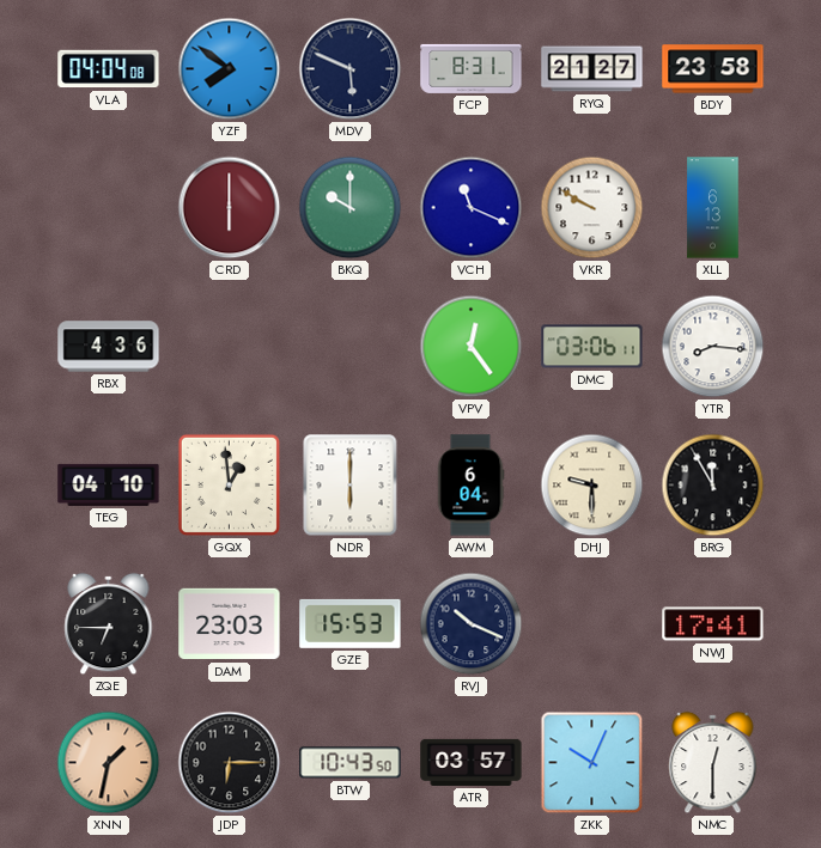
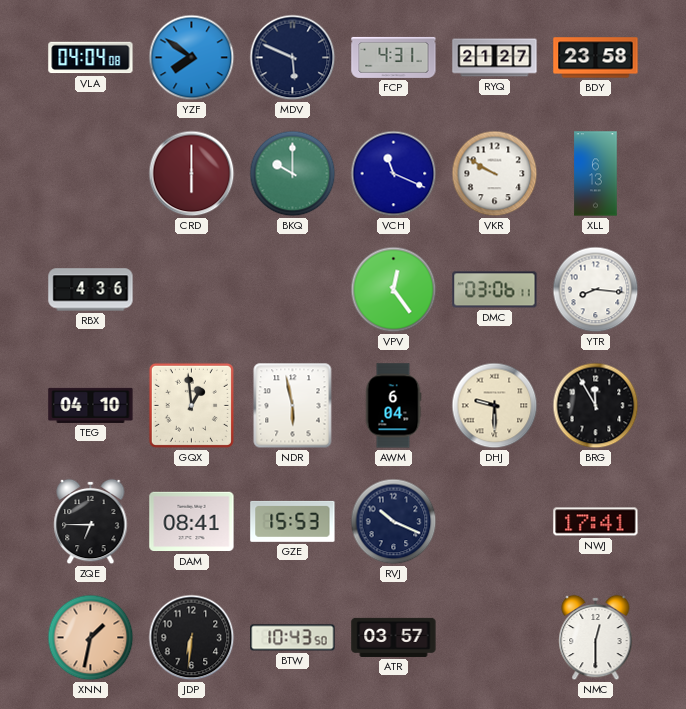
FCP: 8:31 -> 4:31
NDR: 6:00 -> 5:58
DAM: 23:03 -> 08:41
JDP: 6:15 -> 6:31
ZKK: 10:04 -> none
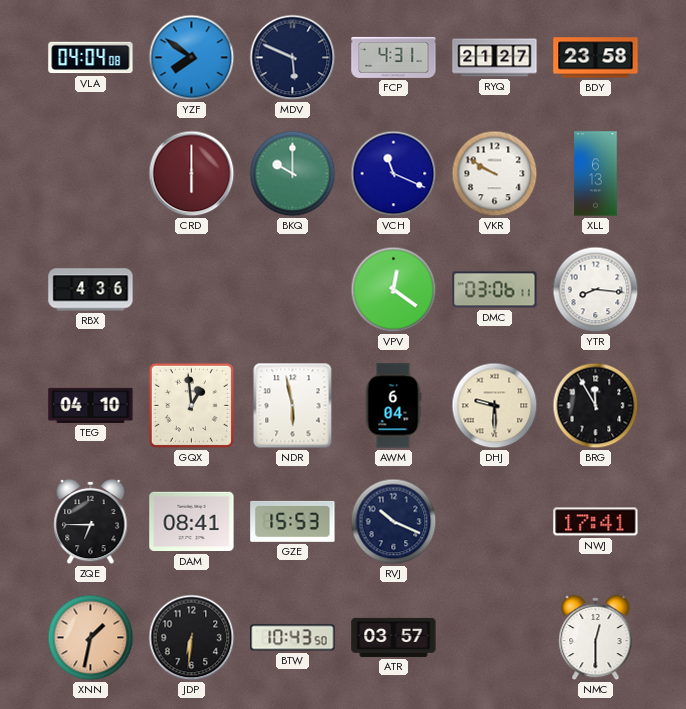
VPV: 12:24 -> 12:21
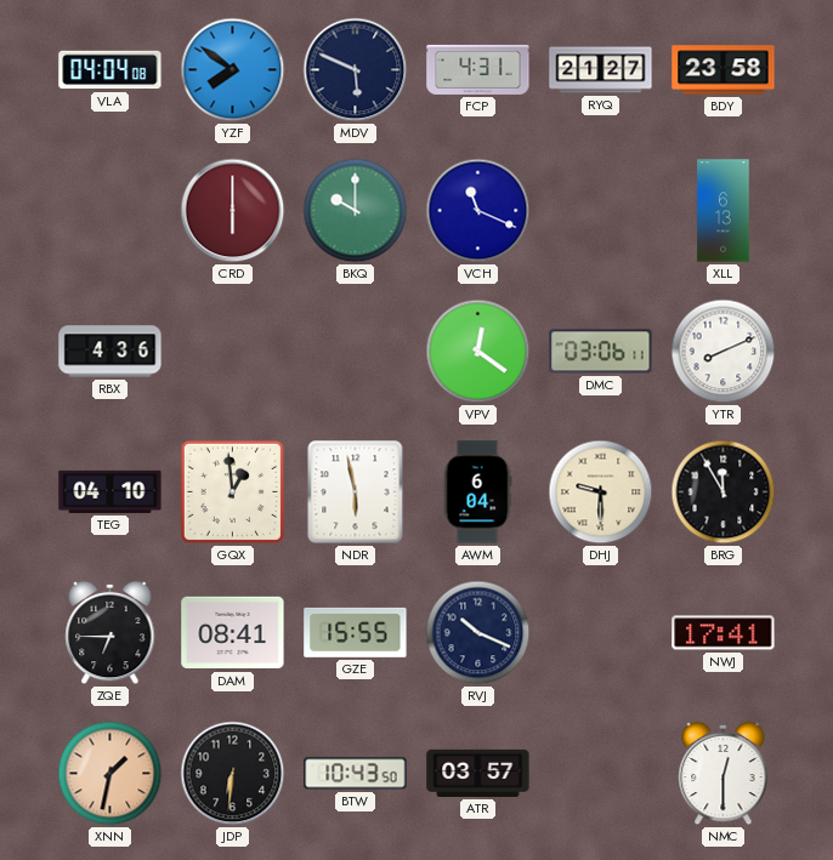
VKR: 9:50 -> none
YTR: 8:16 -> 8:11
GZE: 15:53 -> 15:55
